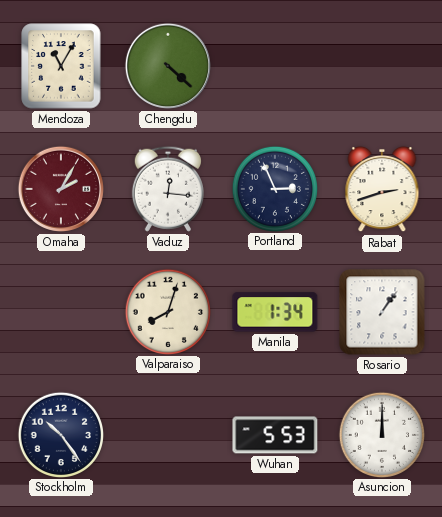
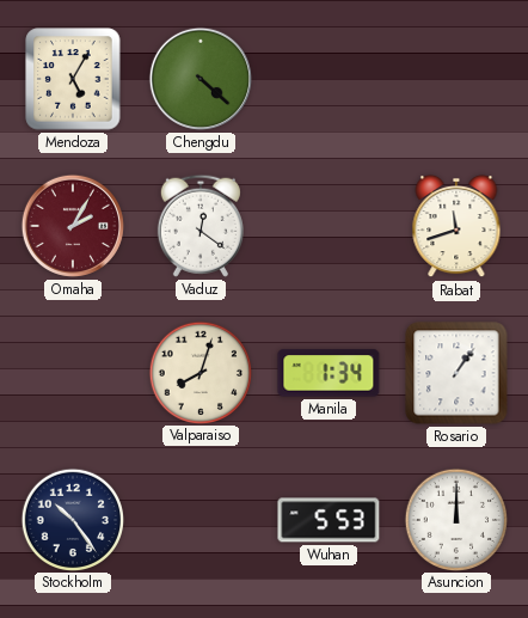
Mendoza: 11:05 -> 5:05
Vaduz: 12:16 -> 12:21
Portland: 2:56 -> none
Rabat: 2:42 -> 11:42
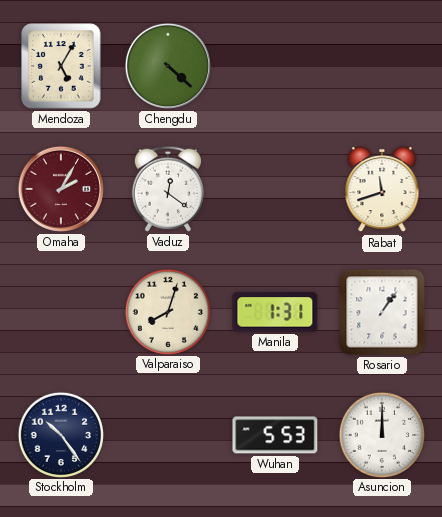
Manila: 1:34 -> 1:31
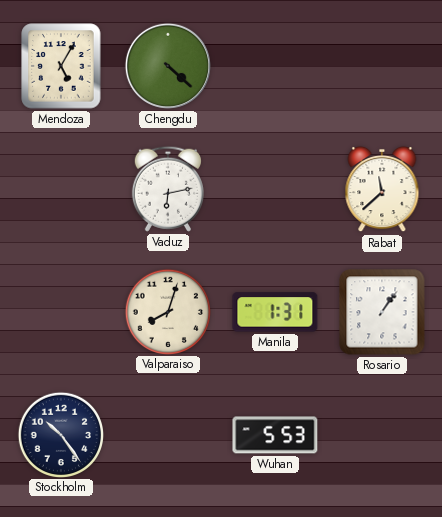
Omaha: 2:05 -> none
Vaduz: 12:21 -> 6:13
Rabat: 11:42 -> 11:38
Asuncion: 12:00 -> none
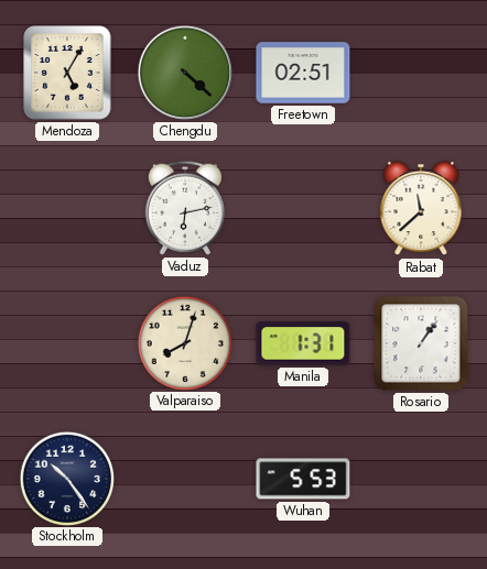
Freetown: none -> 02:51
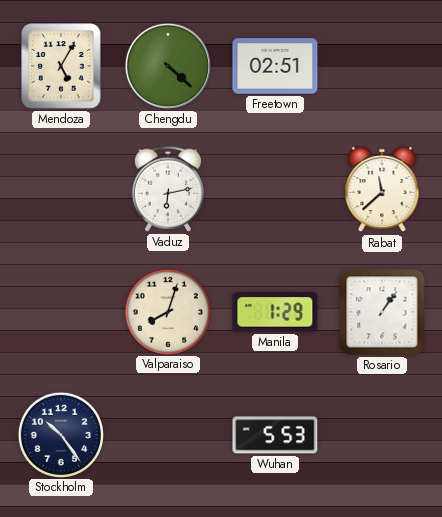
Manila: 1:31 -> 1:29
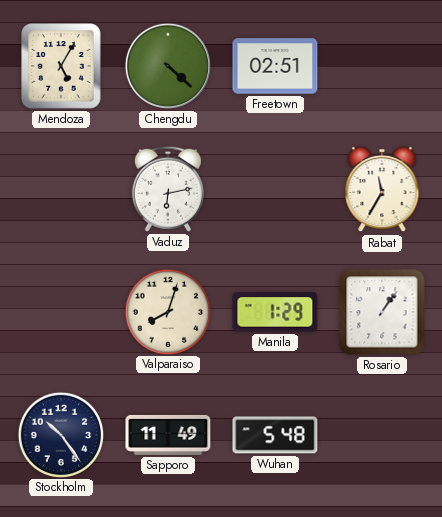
Rabat: 11:38 -> 11:35
Sapporo: none -> 11:49
Wuhan: 5:53 -> 5:48
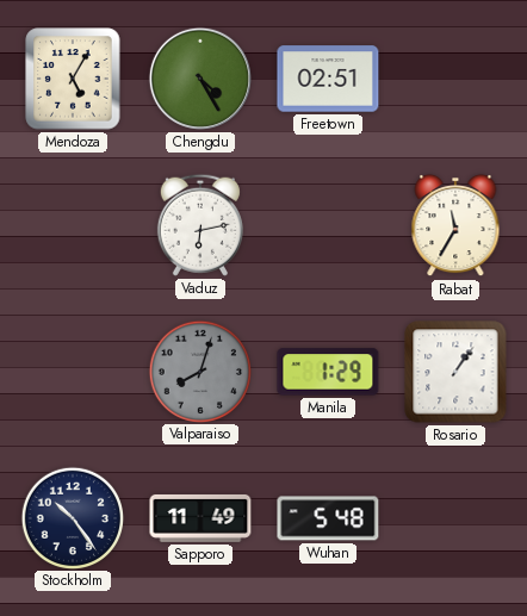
Chengdu: 4:22 -> 4:25
Valparaiso dial: cream -> grey
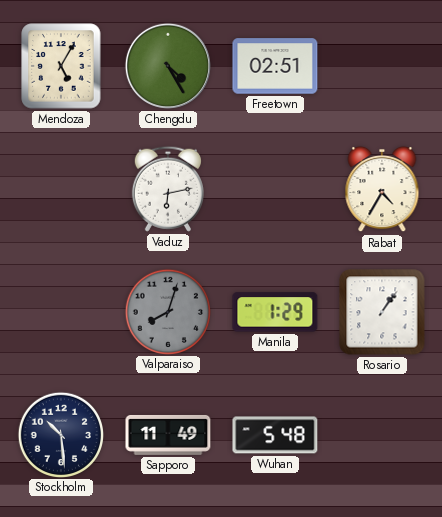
Rabat: 11:35 -> 4:35
Stockholm: 10:24 -> 10:29
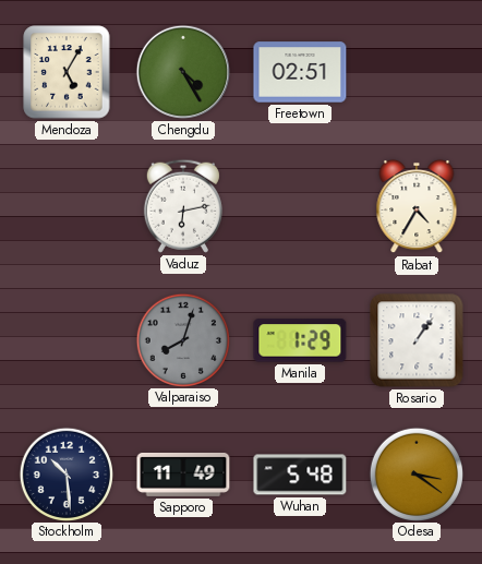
Odesa: none -> 3:21
